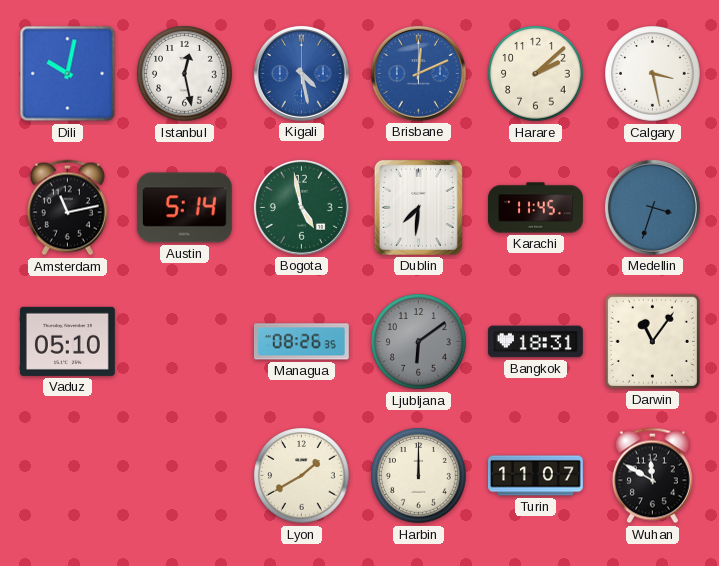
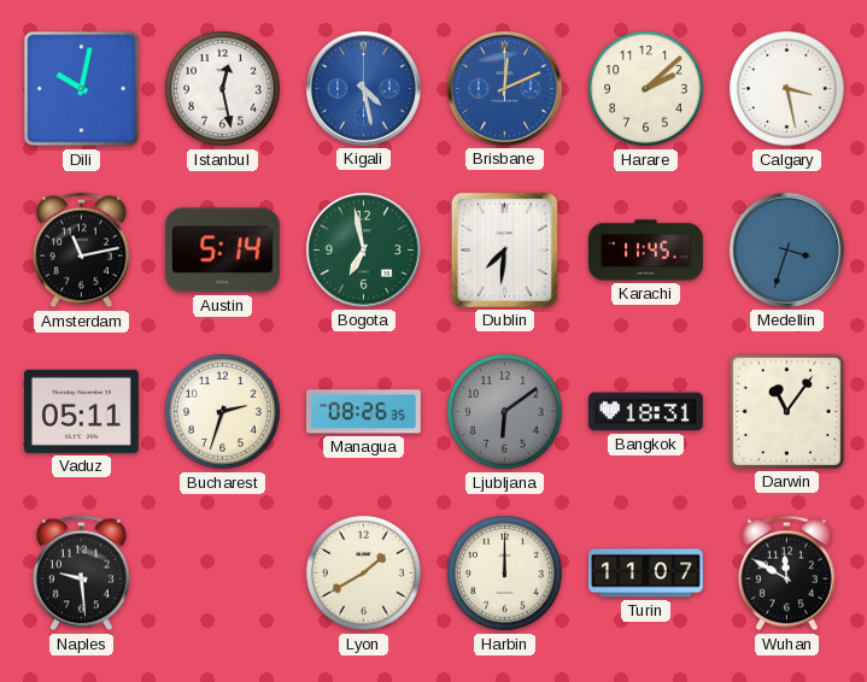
Bogota: 4:58 -> 6:58
Vaduz: 05:10 -> 05:11
Bucharest: none -> 2:33
Naples: none -> 9:29
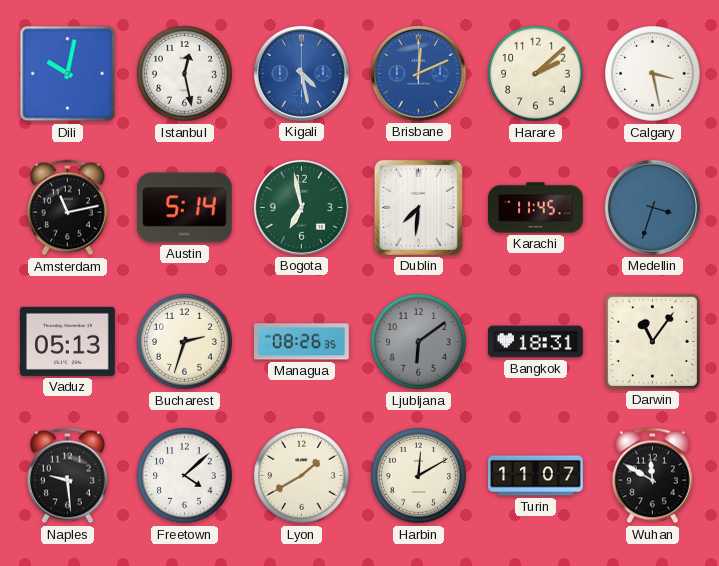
Vaduz: 05:11 -> 05:13
Freetown: none -> 4:08
Harbin: 12:00 -> 12:10
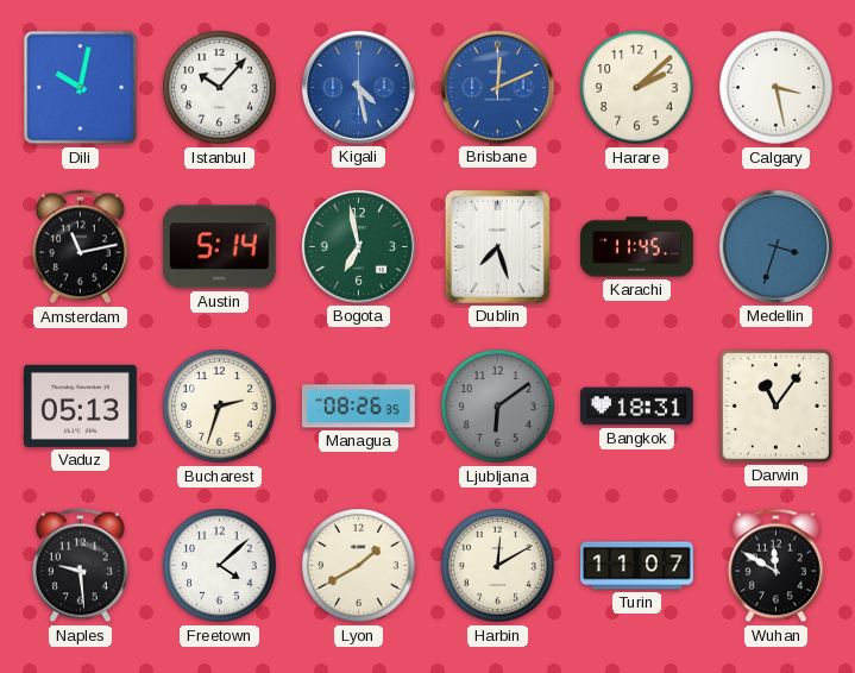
Istanbul: 12:28 -> 10:07
Dublin: 7:31 -> 7:27
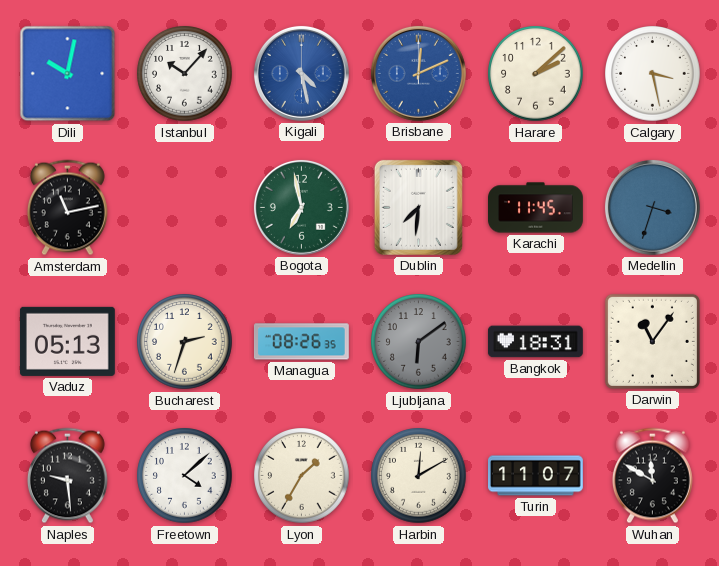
Austin: 5:14 -> none
Dublin: 7:27 -> 7:31
Lyon: 1:40 -> 1:35
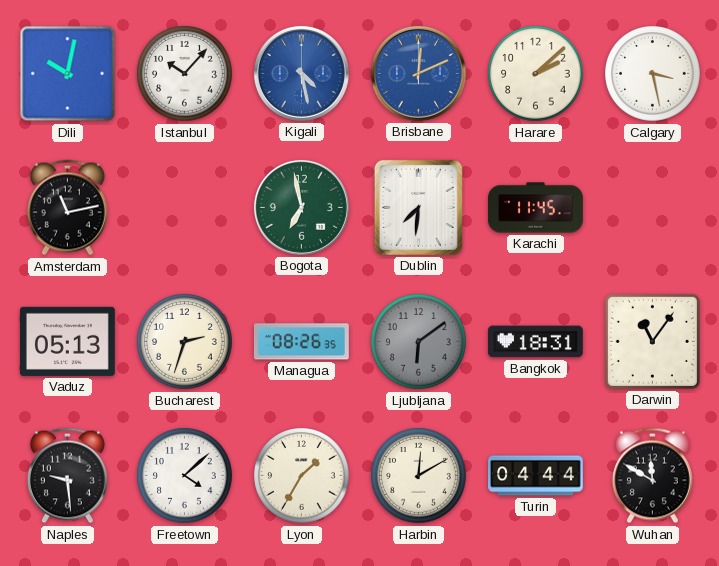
Medellin: 3:33 -> none
Turin: 11:07 -> 04:44
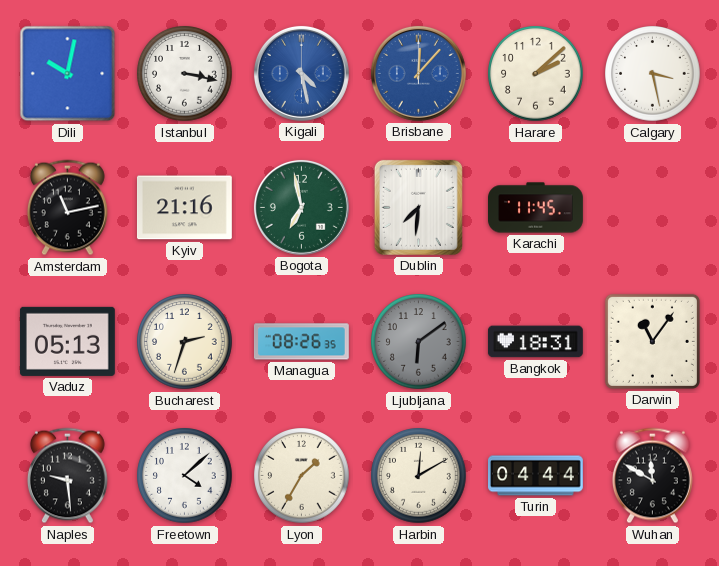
Istanbul: 10:07 -> 3:17
Brisbane: 12:11 -> 12:07
Kyiv: none -> 21:16
